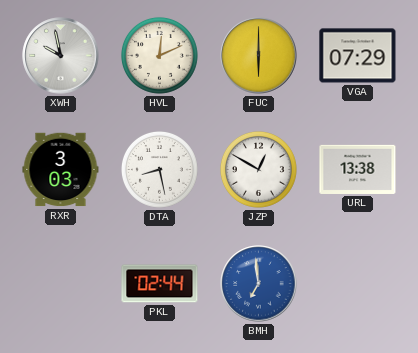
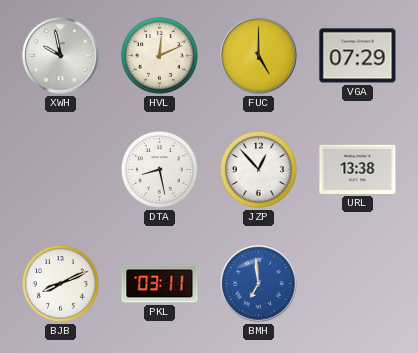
FUC: 6:00 -> 5:00
RXR: 3:03 -> none
JZP: 12:50 -> 12:53
BJB: none -> 8:11
PKL: 02:44 -> 03:11
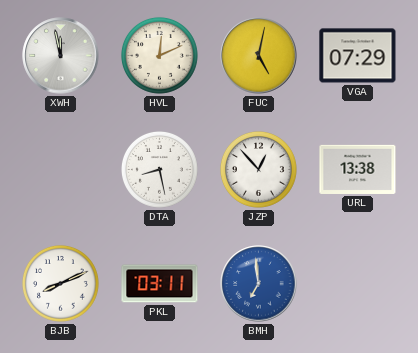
XWH: 9:58 -> 11:58
FUC: 5:00 -> 5:02
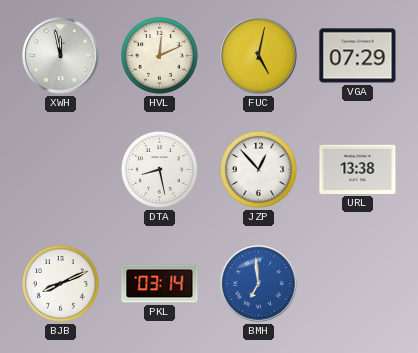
PKL: 03:11 -> 03:14
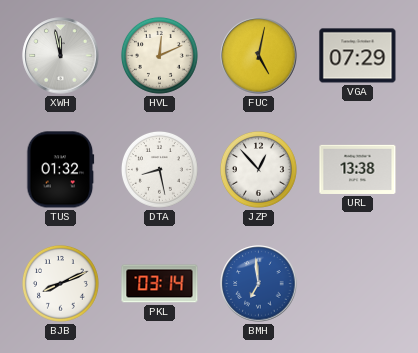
TUS: none -> 01:32
